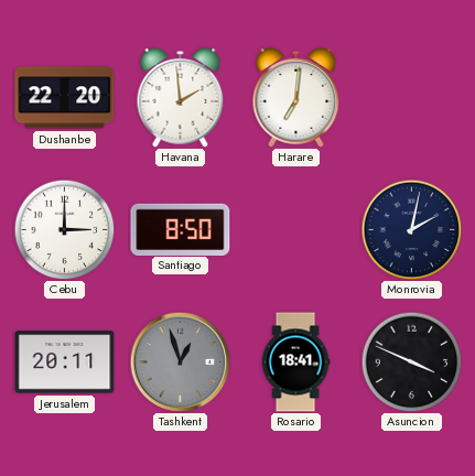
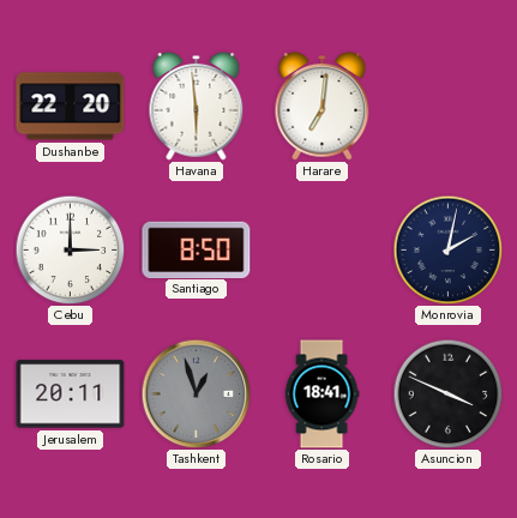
Havana: 1:59 -> 5:59
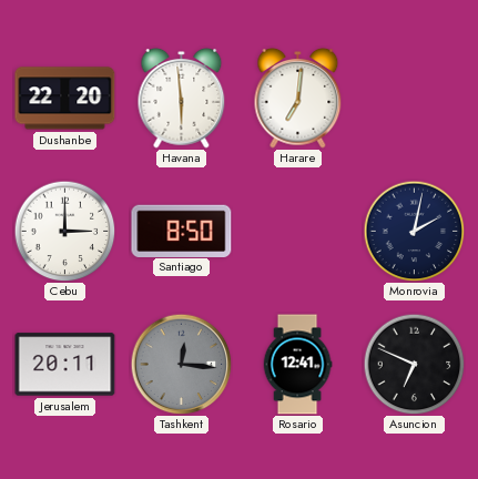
Tashkent: 12:57 -> 12:16
Rosario: 18:41 -> 12:41
Asuncion: 3:49 -> 6:49
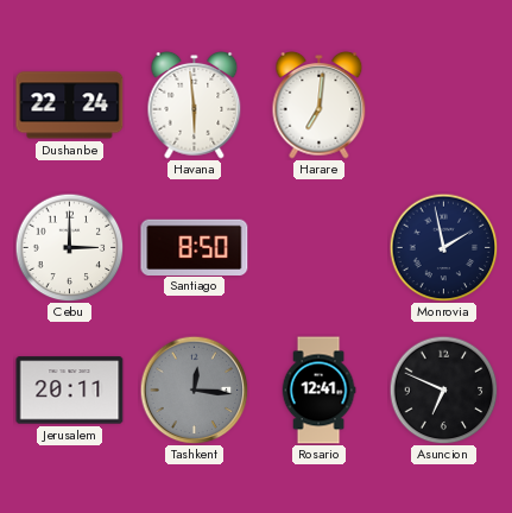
Dushanbe: 22:20 -> 22:24
Monrovia: 2:02 -> 1:58
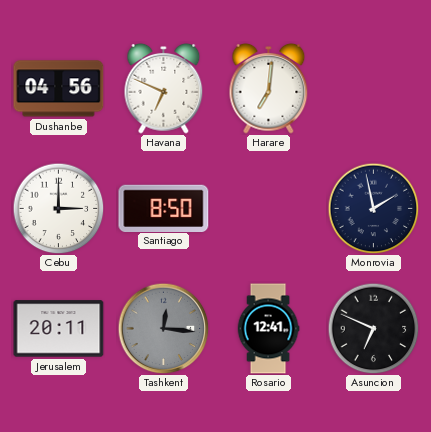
Dushanbe: 22:24 -> 04:56
Havana: 5:59 -> 6:49
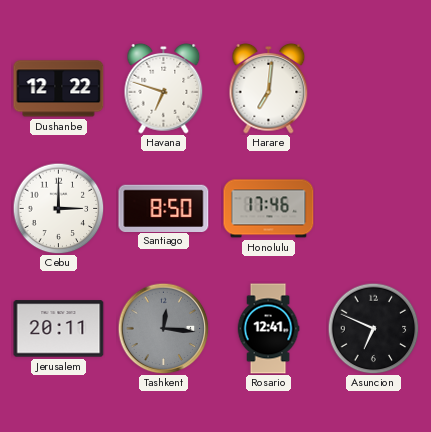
Dushanbe: 04:56 -> 12:22
Havana: 6:49 -> 6:48
Honolulu: none -> 17:46
Monrovia: 1:58 -> none
